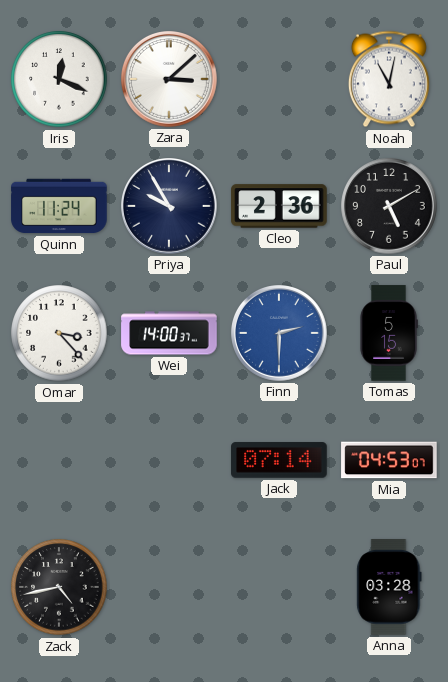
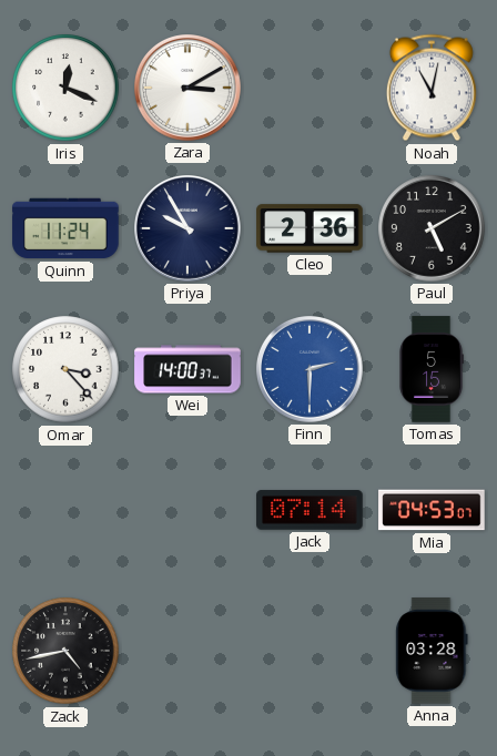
Zara: 3:08 -> 3:10
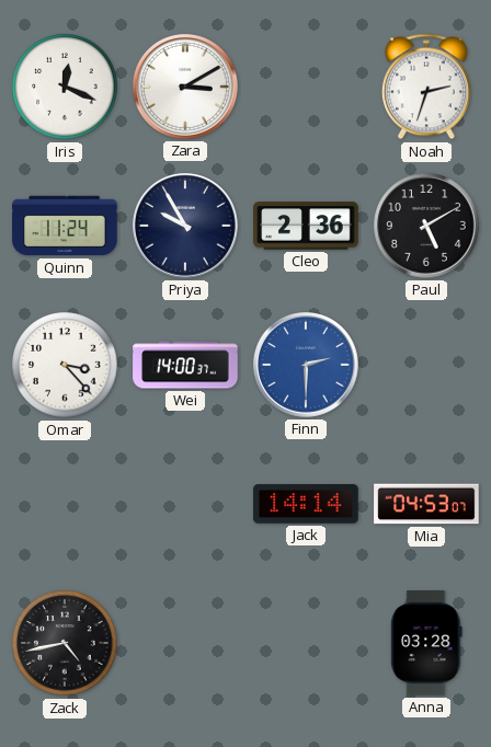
Noah: 11:02 -> 2:33
Tomas: 5:15 -> none
Jack: 07:14 -> 14:14
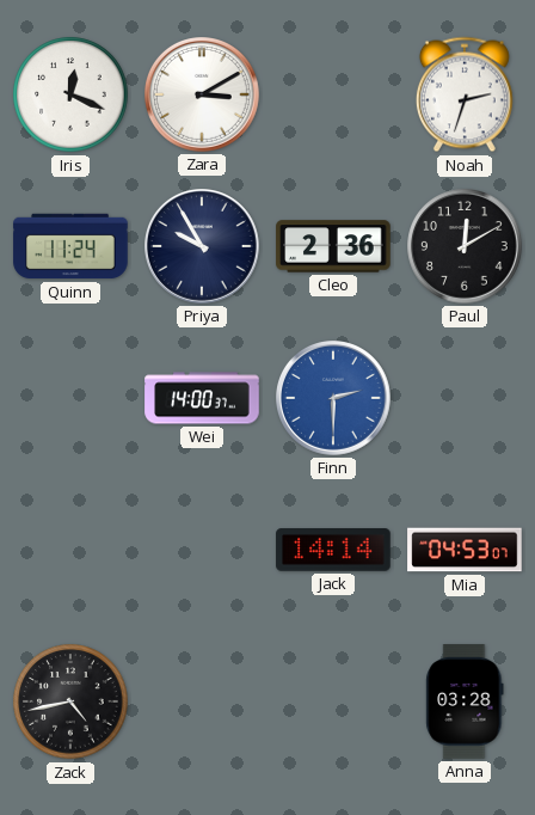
Paul: 5:10 -> 12:10
Omar: 3:23 -> none
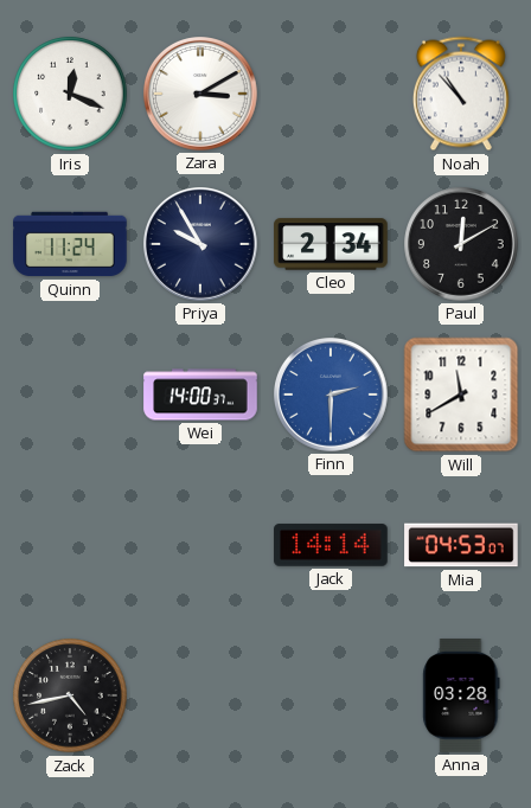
Noah: 2:33 -> 10:53
Cleo: 2:36 -> 2:34
Will: none -> 11:40
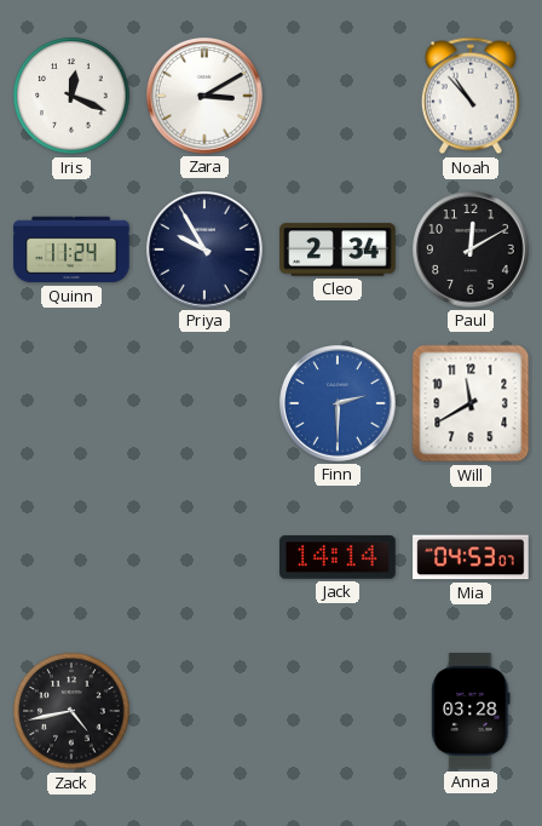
Wei: 14:00 -> none
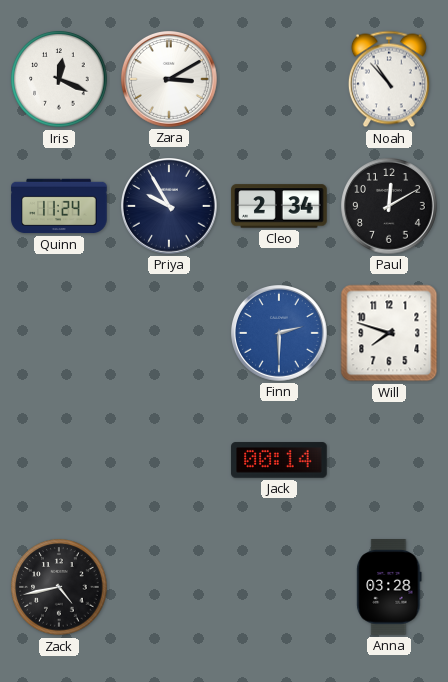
Will: 11:40 -> 7:48
Jack: 14:14 -> 00:14
Mia: 04:53 -> none
